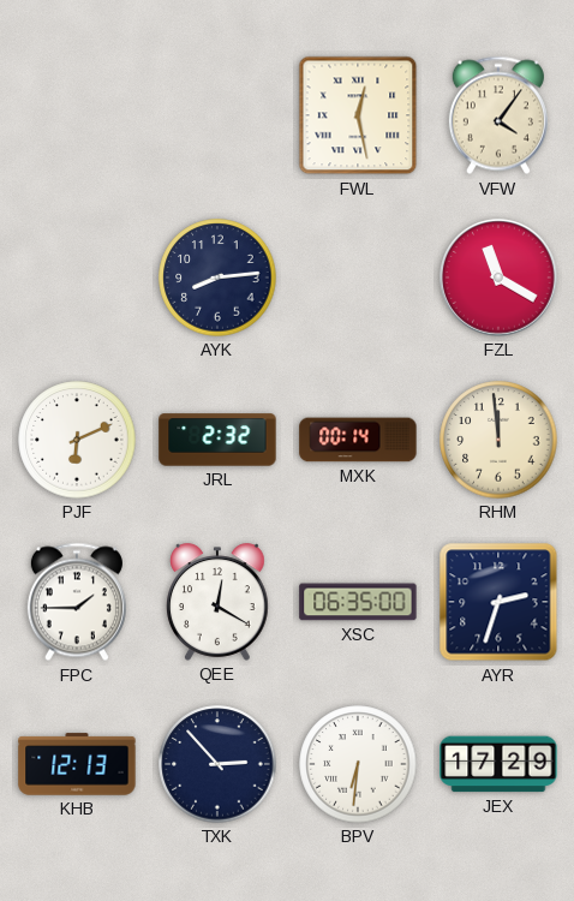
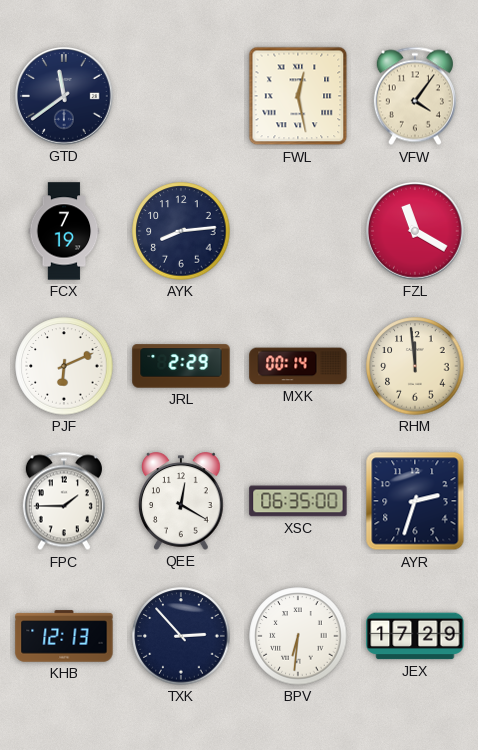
GTD: none -> 11:39
FCX: none -> 7:19
JRL: 2:32 -> 2:29
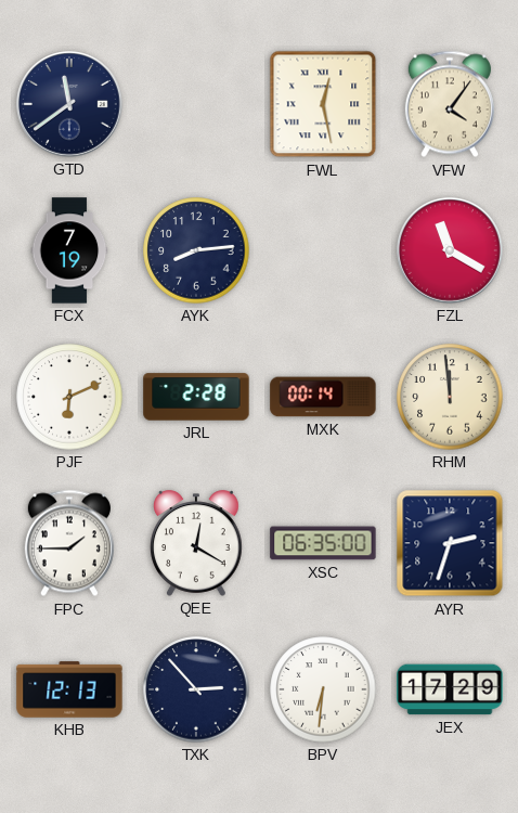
JRL: 2:29 -> 2:28
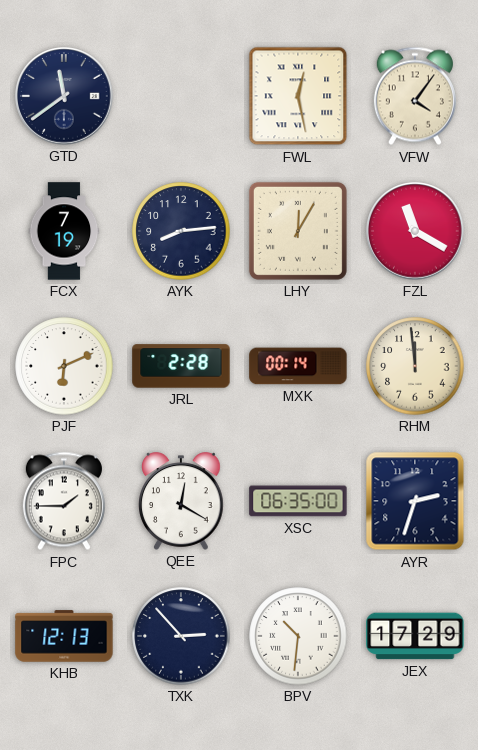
LHY: none -> 12:05
BPV: 6:31 -> 10:31
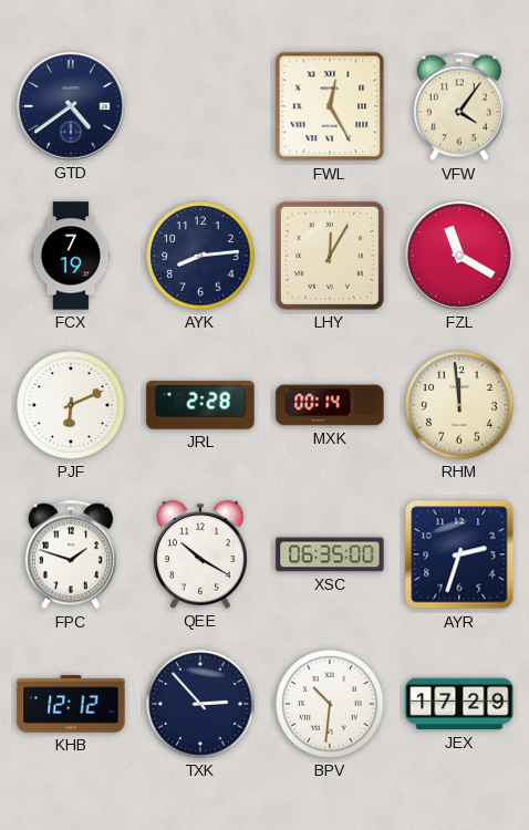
GTD: 11:39 -> 4:39
FWL: 12:28 -> 12:25
FPC: 1:45 -> 1:48
QEE: 12:20 -> 10:20
KHB: 12:13 -> 12:12
